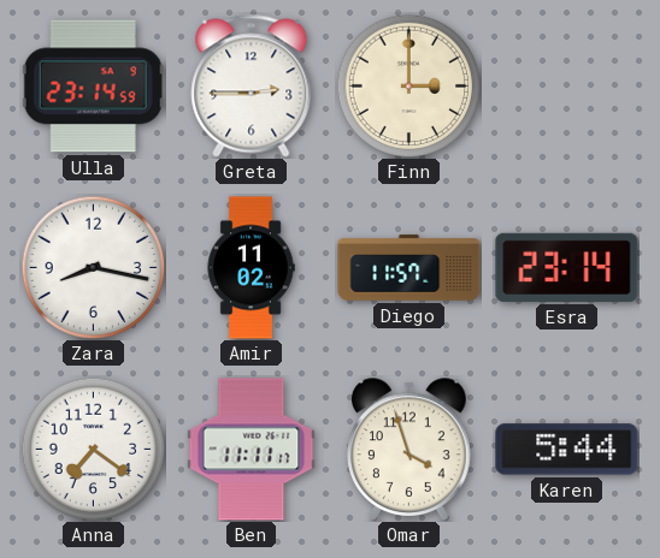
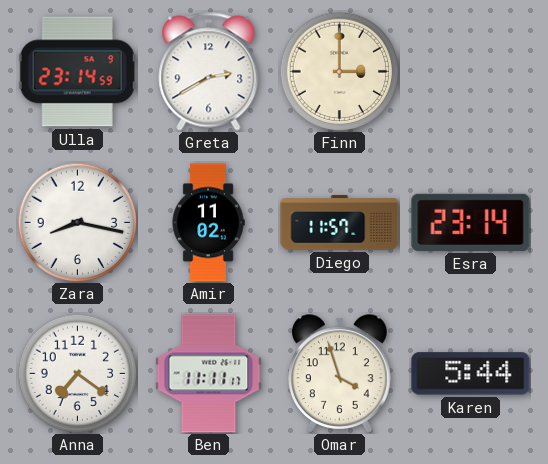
Greta: 2:45 -> 2:40
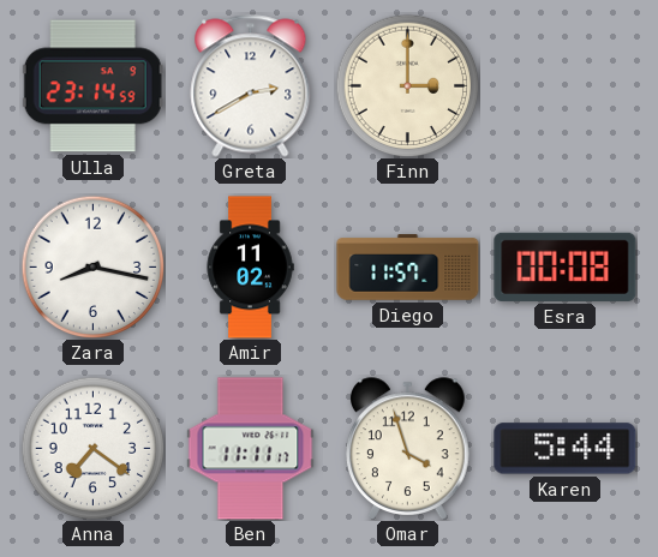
Esra: 23:14 -> 00:08
